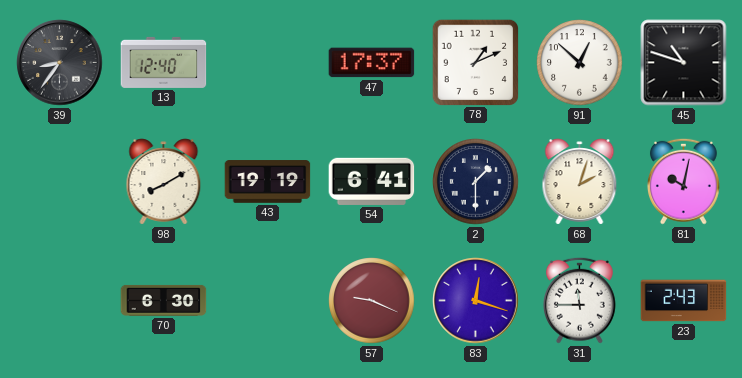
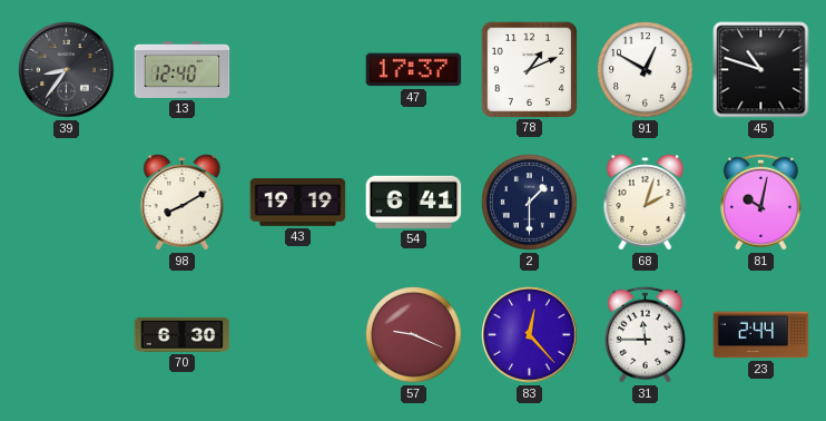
91: 12:52 -> 12:50
83: 12:18 -> 12:23
23: 2:43 -> 2:44
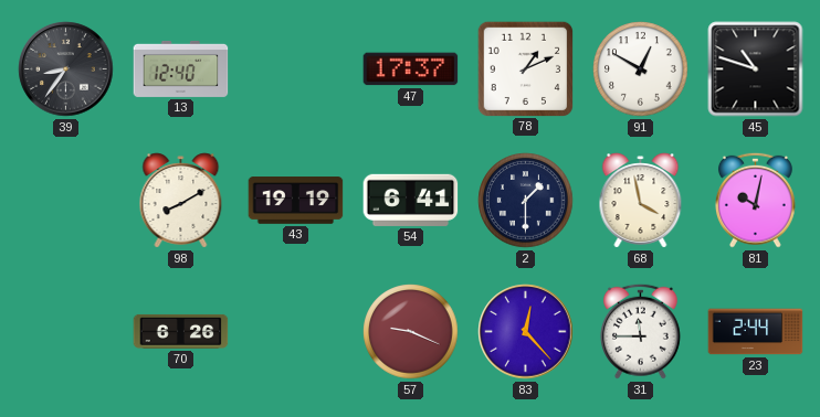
68: 2:03 -> 3:58
70: 6:30 -> 6:26
